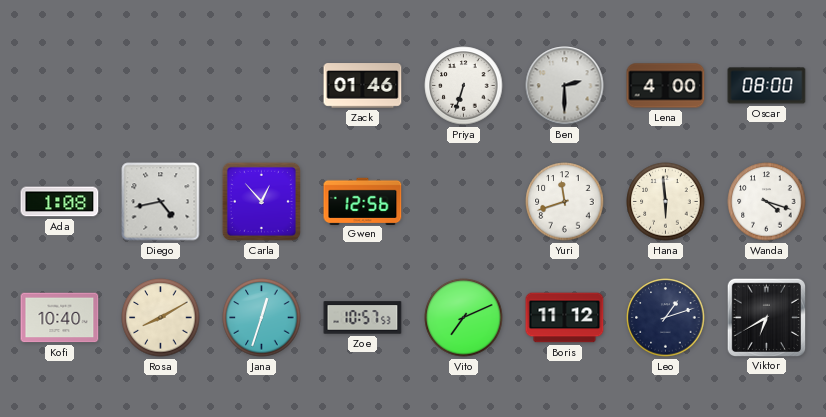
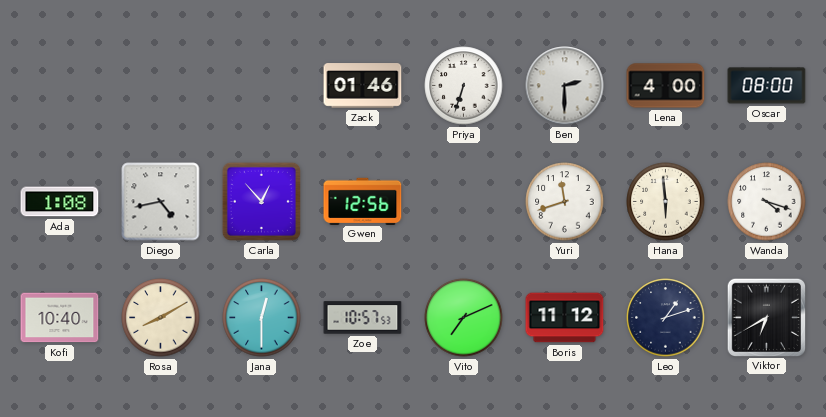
Jana: 12:33 -> 12:30
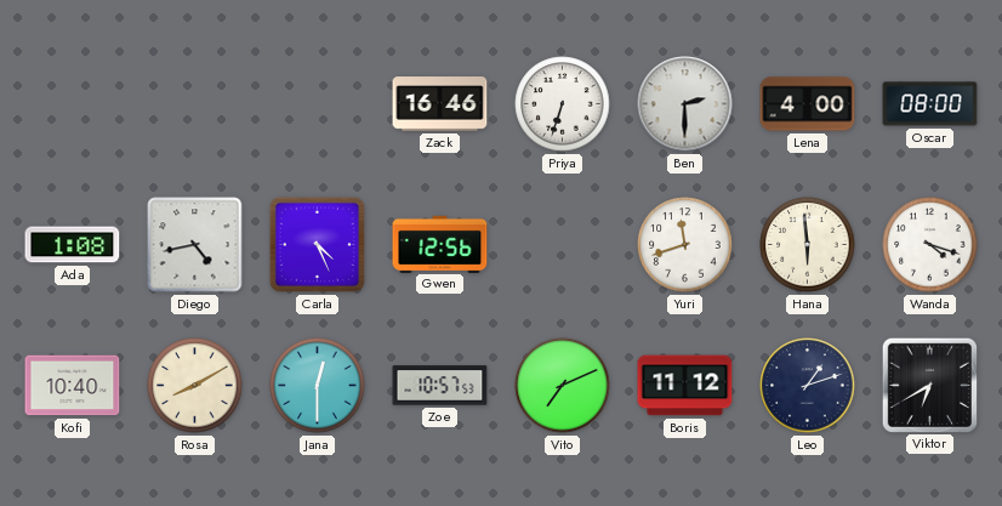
Zack: 01:46 -> 16:46
Carla: 12:53 -> 4:26
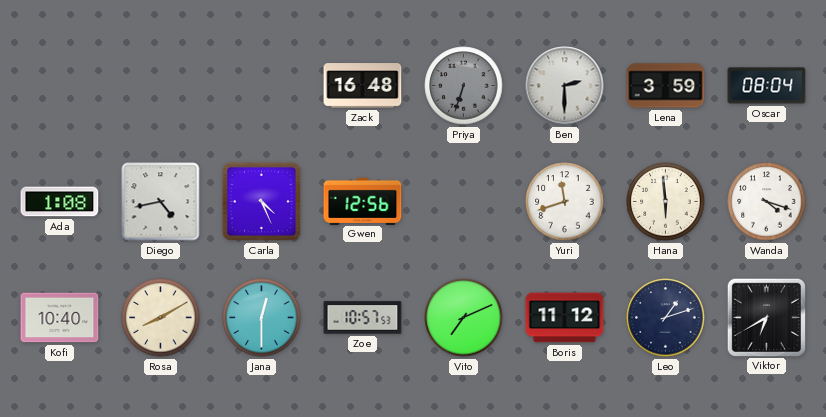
Zack: 16:46 -> 16:48
Priya dial: white -> grey
Lena: 4:00 -> 3:59
Oscar: 08:00 -> 08:04
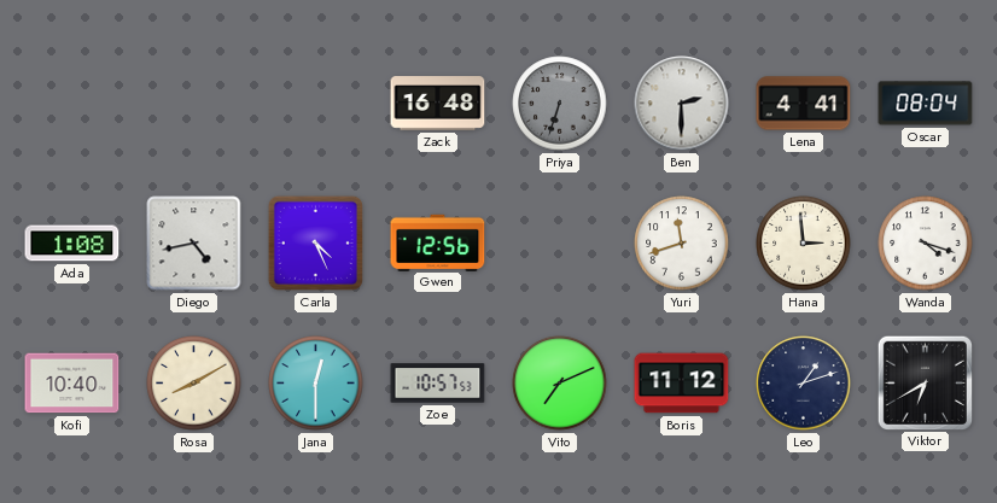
Lena: 3:59 -> 4:41
Hana: 5:59 -> 2:59
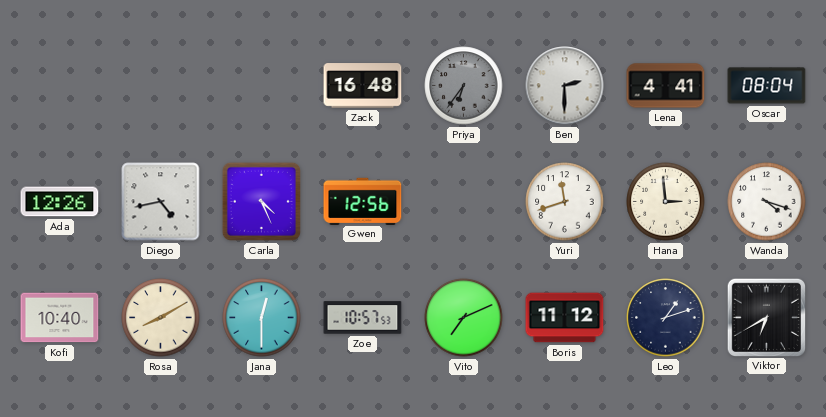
Priya: 6:33 -> 6:36
Ada: 1:08 -> 12:26
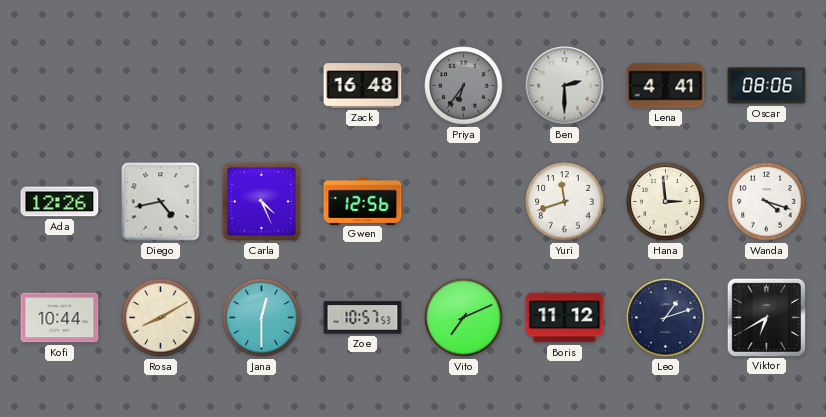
Oscar: 08:04 -> 08:06
Kofi: 10:40 -> 10:44
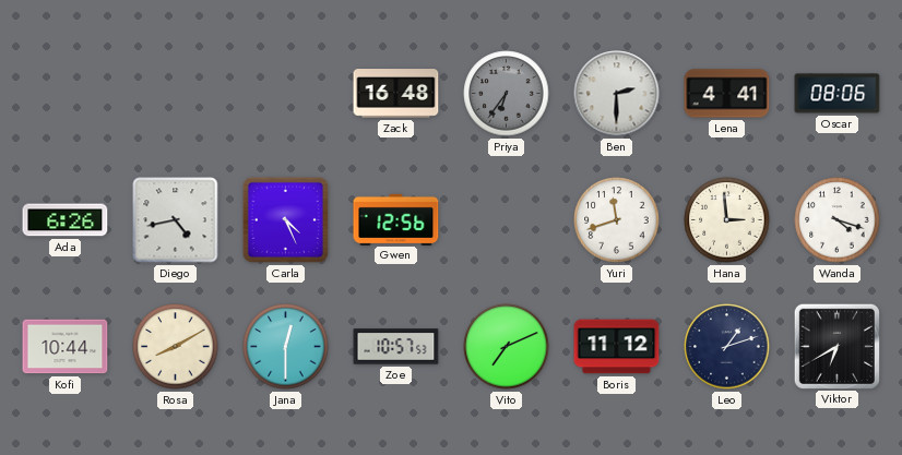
Ada: 12:26 -> 6:26
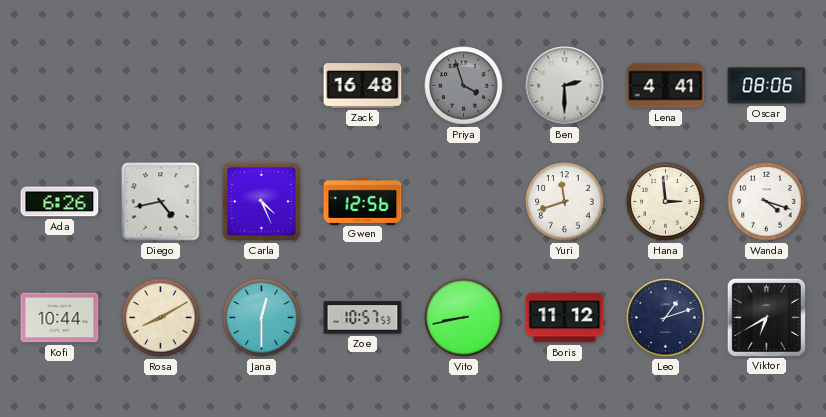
Priya: 6:36 -> 3:57
Vito: 7:11 -> 8:43
